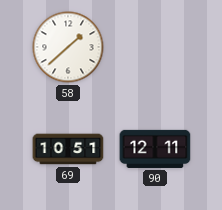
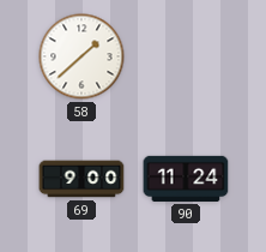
69: 10:51 -> 9:00
90: 12:11 -> 11:24
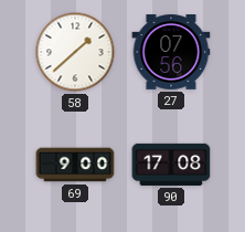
27: none -> 07:56
90: 11:24 -> 17:08
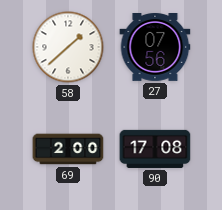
69: 9:00 -> 2:00
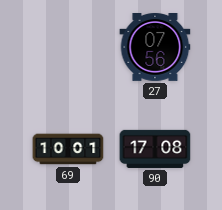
58: 1:38 -> none
69: 2:00 -> 10:01
